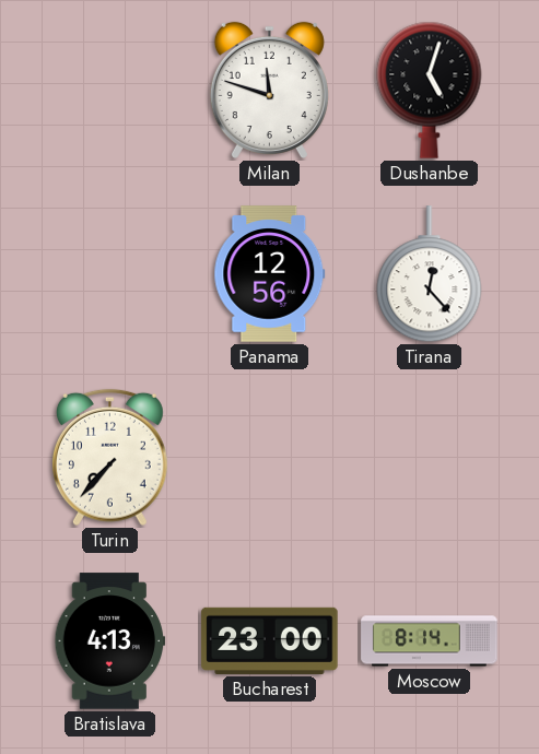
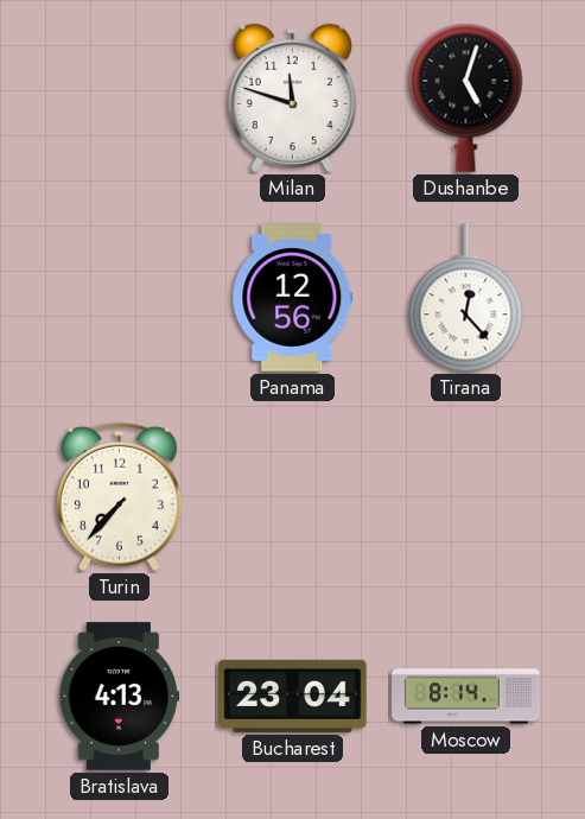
Bucharest: 23:00 -> 23:04
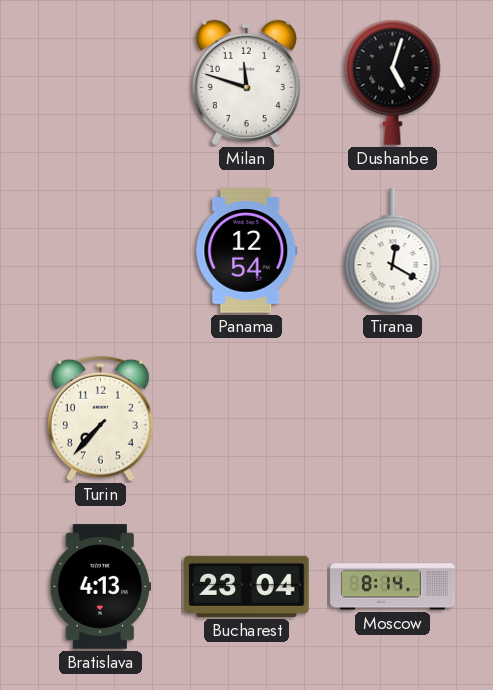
Panama: 12:56 -> 12:54
Tirana: 12:23 -> 12:20
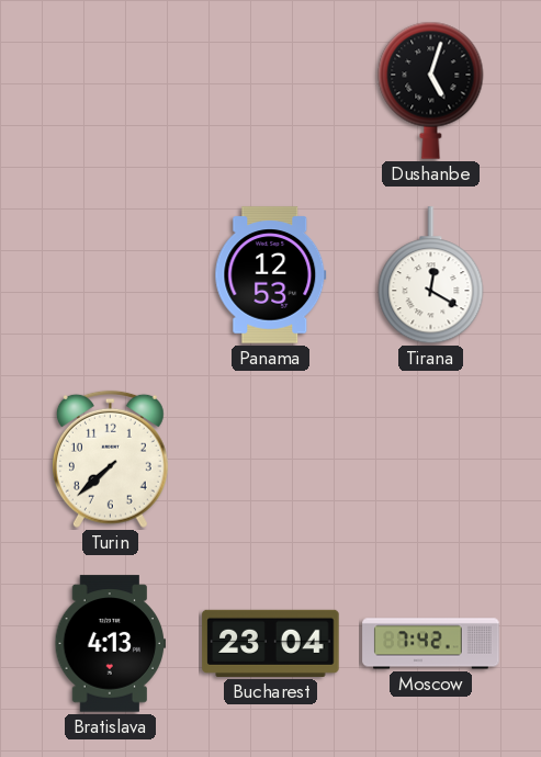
Milan: 11:48 -> none
Panama: 12:54 -> 12:53
Turin: 7:37 -> 7:38
Moscow: 8:14 -> 7:42
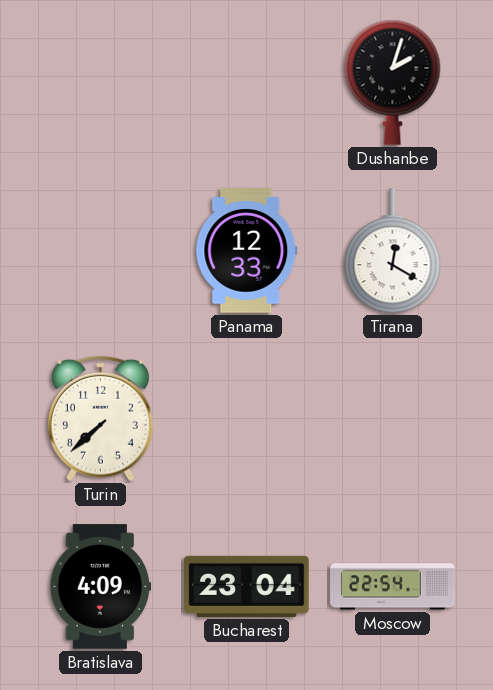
Dushanbe: 5:03 -> 2:03
Panama: 12:53 -> 12:33
Bratislava: 4:13 -> 4:09
Moscow: 7:42 -> 22:54
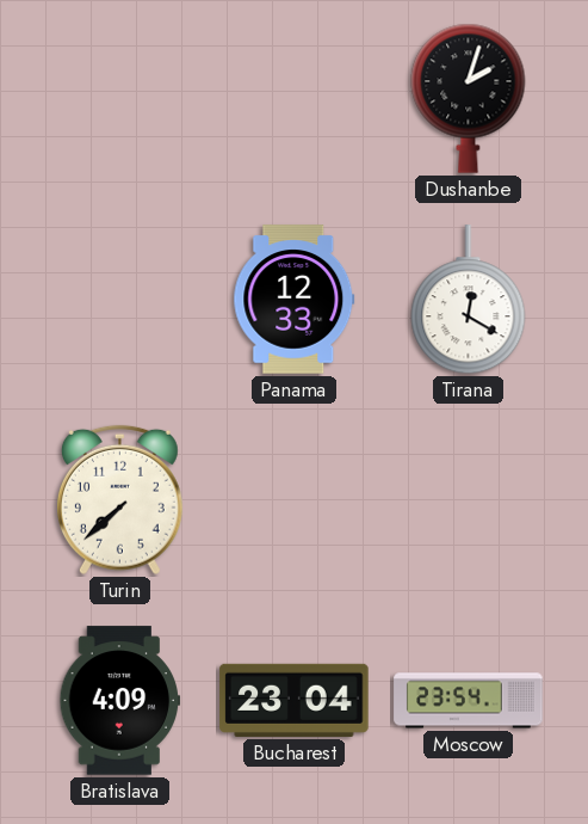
Moscow: 22:54 -> 23:54
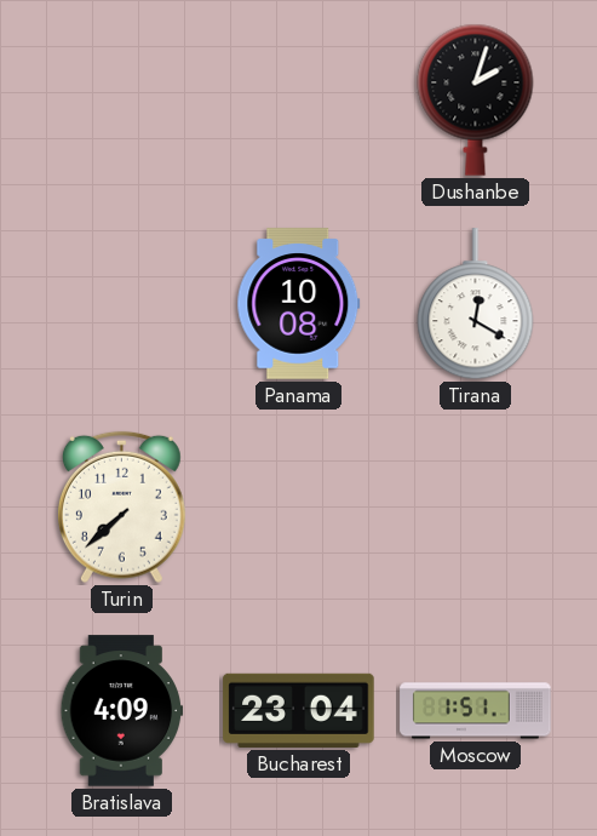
Panama: 12:33 -> 10:08
Moscow: 23:54 -> 1:51
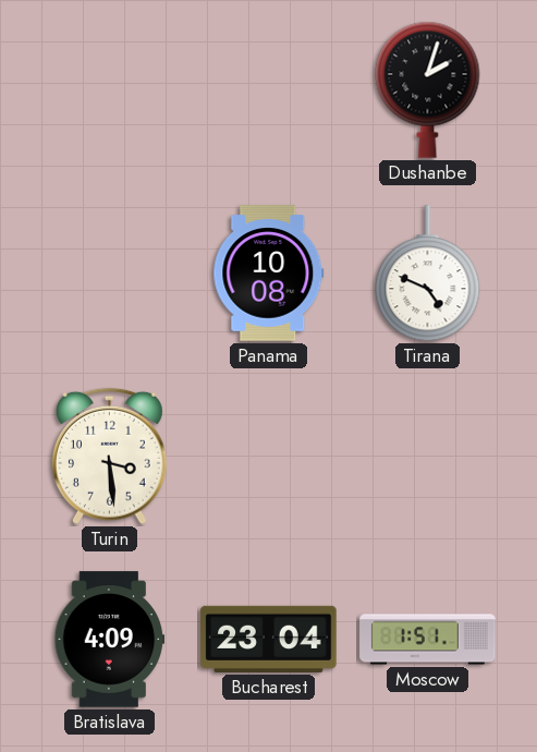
Tirana: 12:20 -> 4:49
Turin: 7:38 -> 3:29
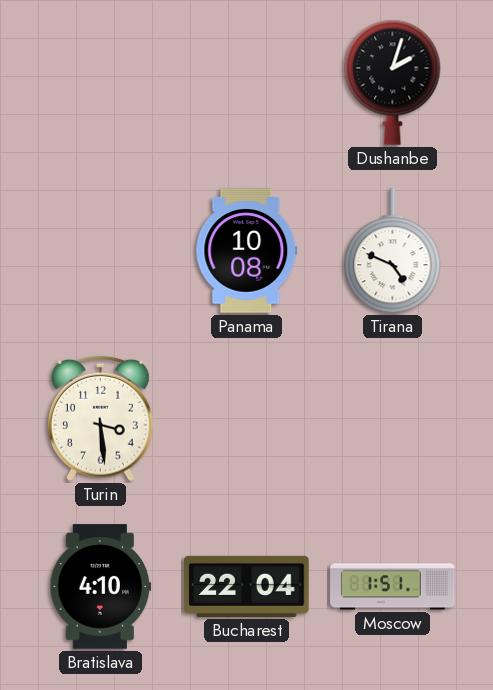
Bratislava: 4:09 -> 4:10
Bucharest: 23:04 -> 22:04
